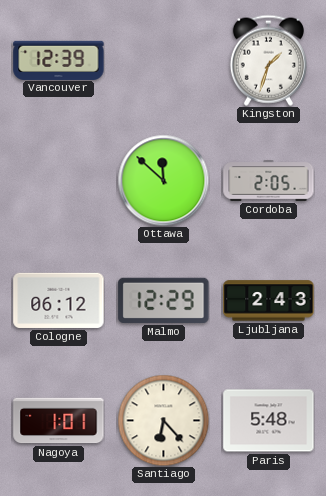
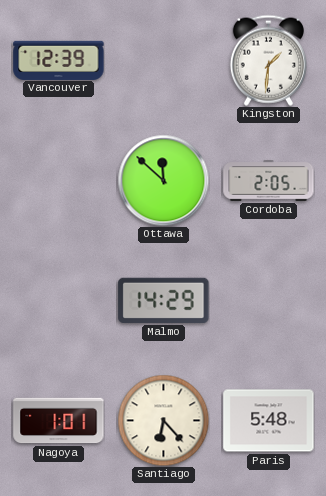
Kingston: 1:33 -> 1:31
Cologne: 06:12 -> none
Malmo: 12:29 -> 14:29
Ljubljana: 2:43 -> none
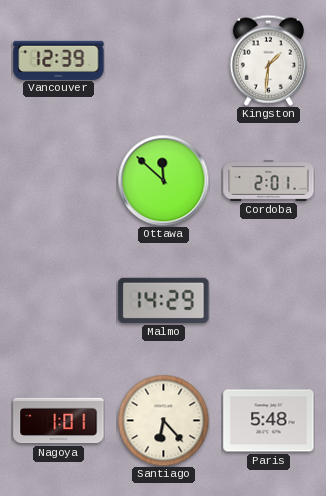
Cordoba: 2:05 -> 2:01
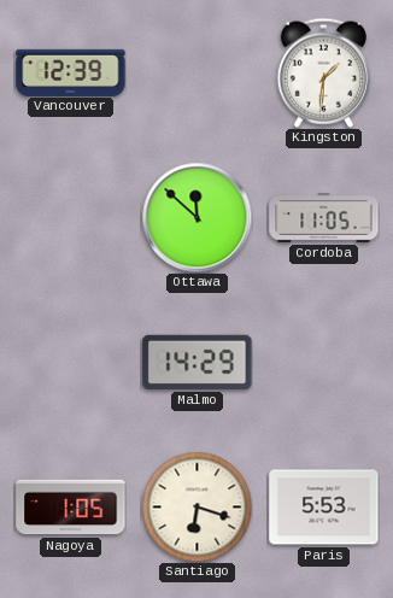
Cordoba: 2:01 -> 11:05
Nagoya: 1:01 -> 1:05
Santiago: 6:23 -> 6:18
Paris: 5:48 -> 5:53
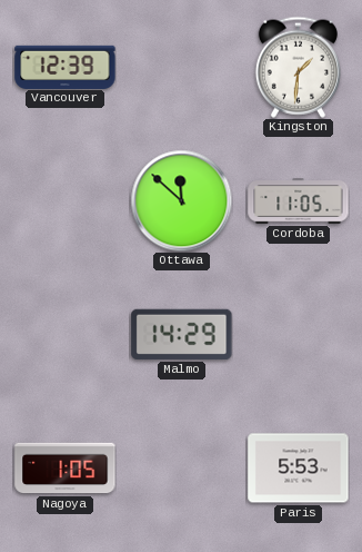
Santiago: 6:18 -> none
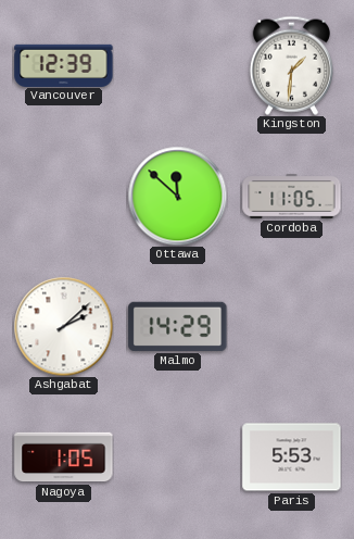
Ashgabat: none -> 2:08
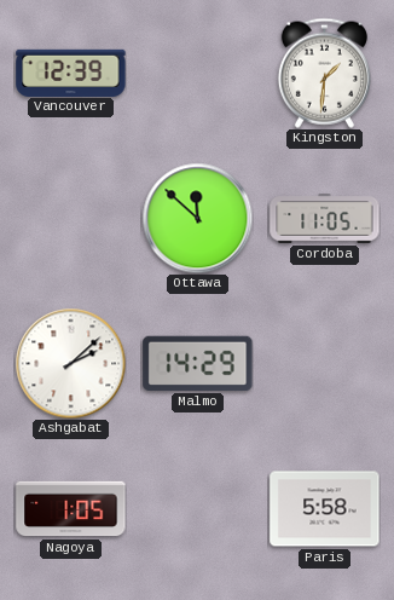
Paris: 5:53 -> 5:58
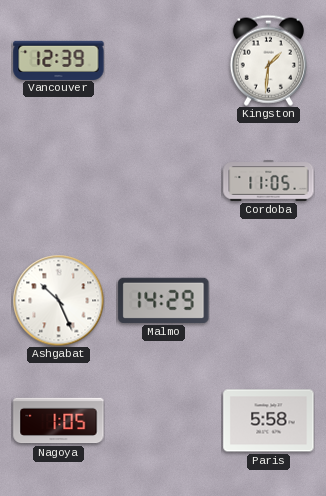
Ottawa: 11:52 -> none
Ashgabat: 2:08 -> 10:26
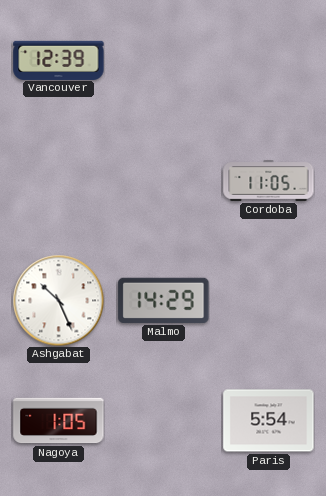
Kingston: 1:31 -> none
Paris: 5:58 -> 5:54
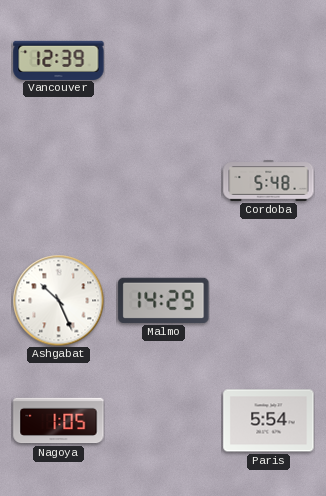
Cordoba: 11:05 -> 5:48
